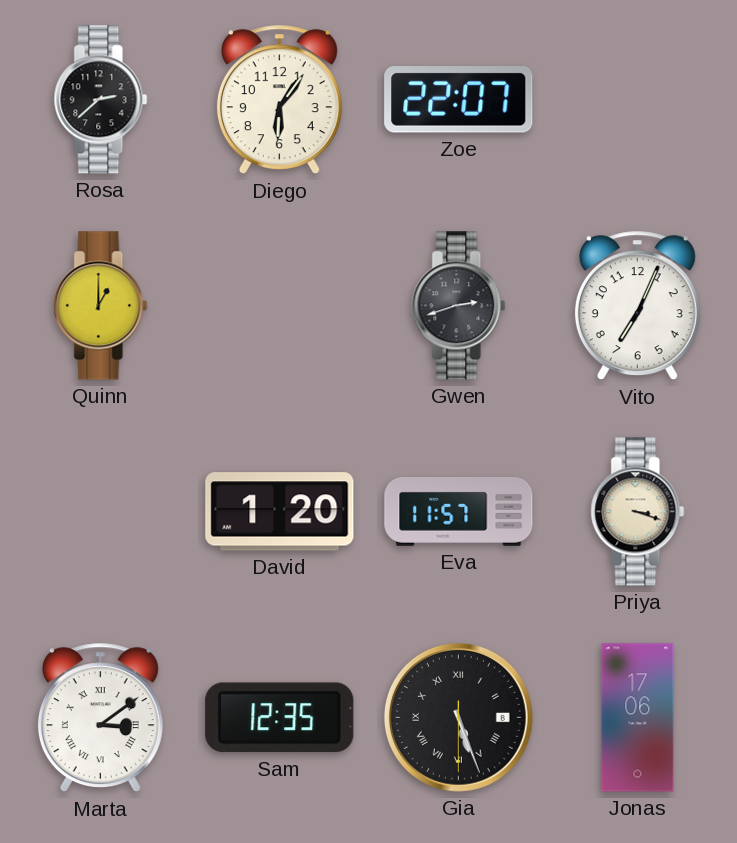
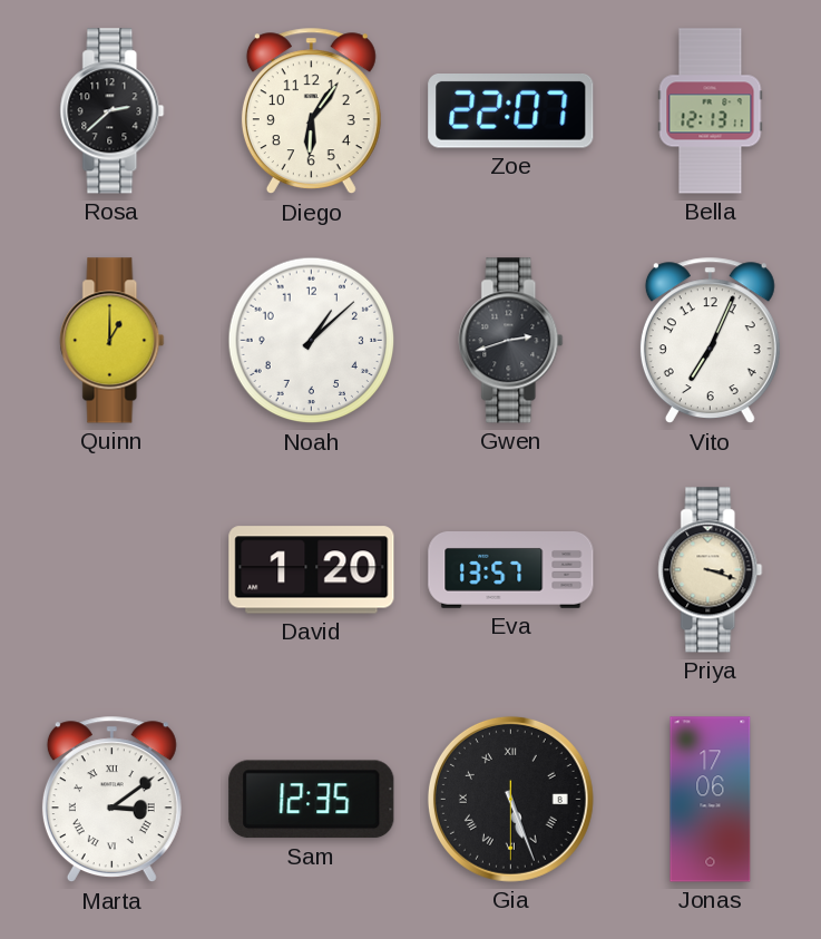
Bella: none -> 12:13
Noah: none -> 1:08
Eva: 11:57 -> 13:57
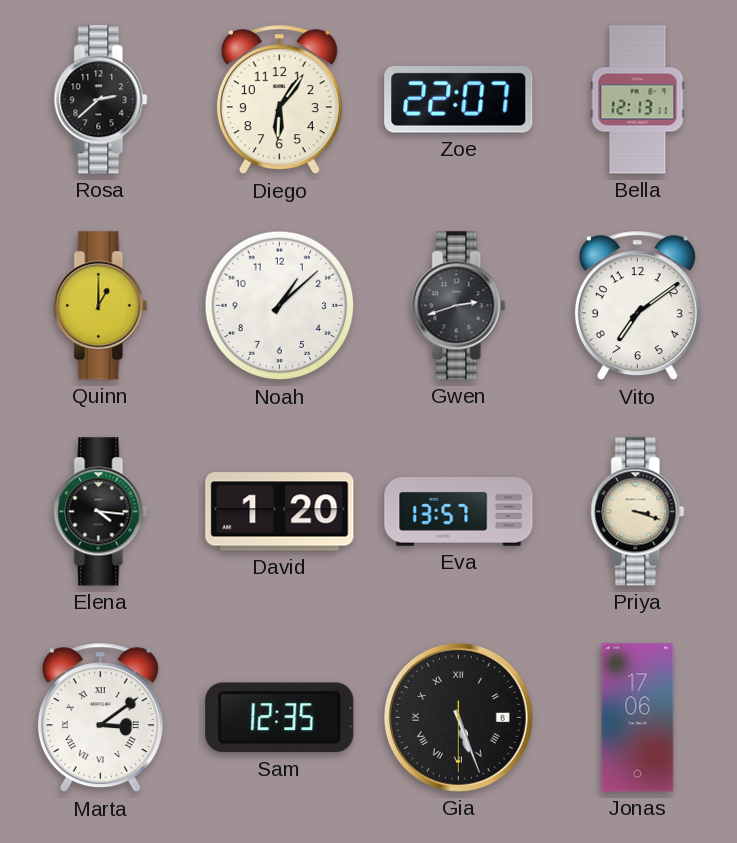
Vito: 7:04 -> 7:09
Elena: none -> 4:16
